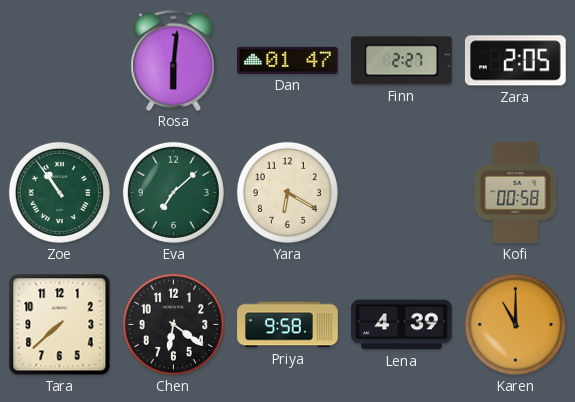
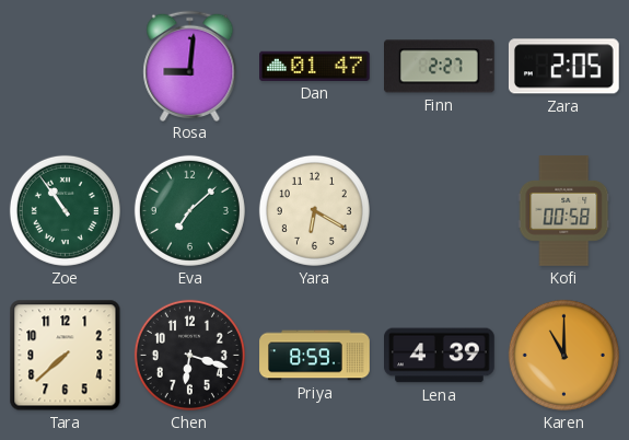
Rosa: 6:01 -> 9:01
Chen: 6:21 -> 6:18
Priya: 9:58 -> 8:59
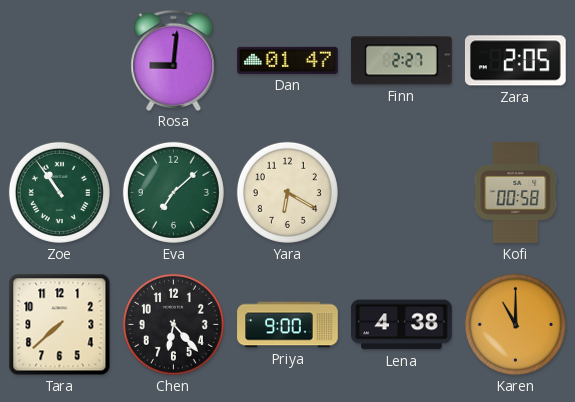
Chen: 6:18 -> 6:23
Priya: 8:59 -> 9:00
Lena: 4:39 -> 4:38
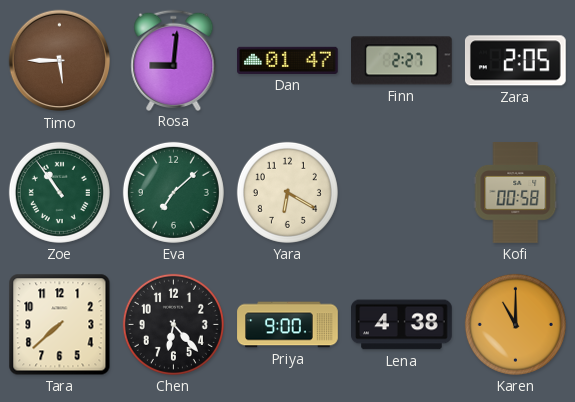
Timo: none -> 5:45
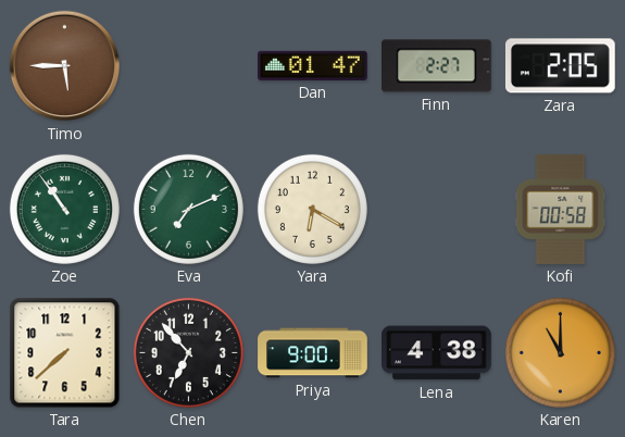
Rosa: 9:01 -> none
Eva: 7:08 -> 7:11
Chen: 6:23 -> 6:53
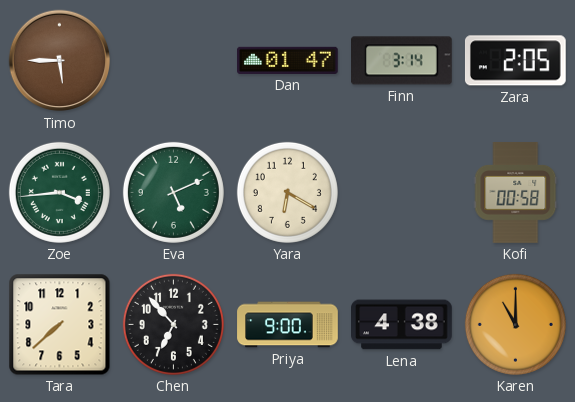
Finn: 2:27 -> 3:14
Zoe: 10:54 -> 3:44
Eva: 7:11 -> 5:11
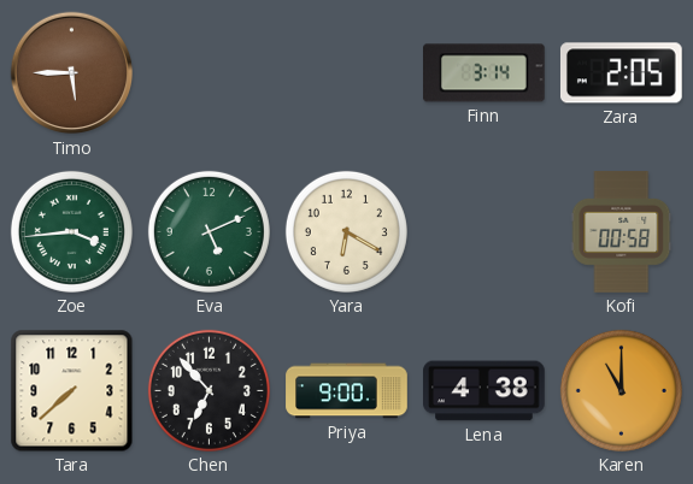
Dan: 01:47 -> none
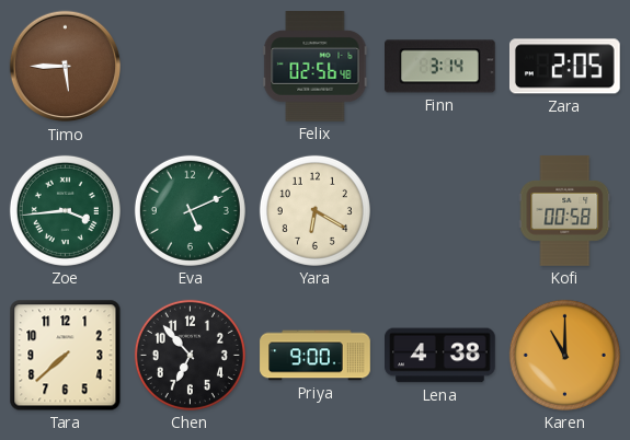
Felix: none -> 02:56
